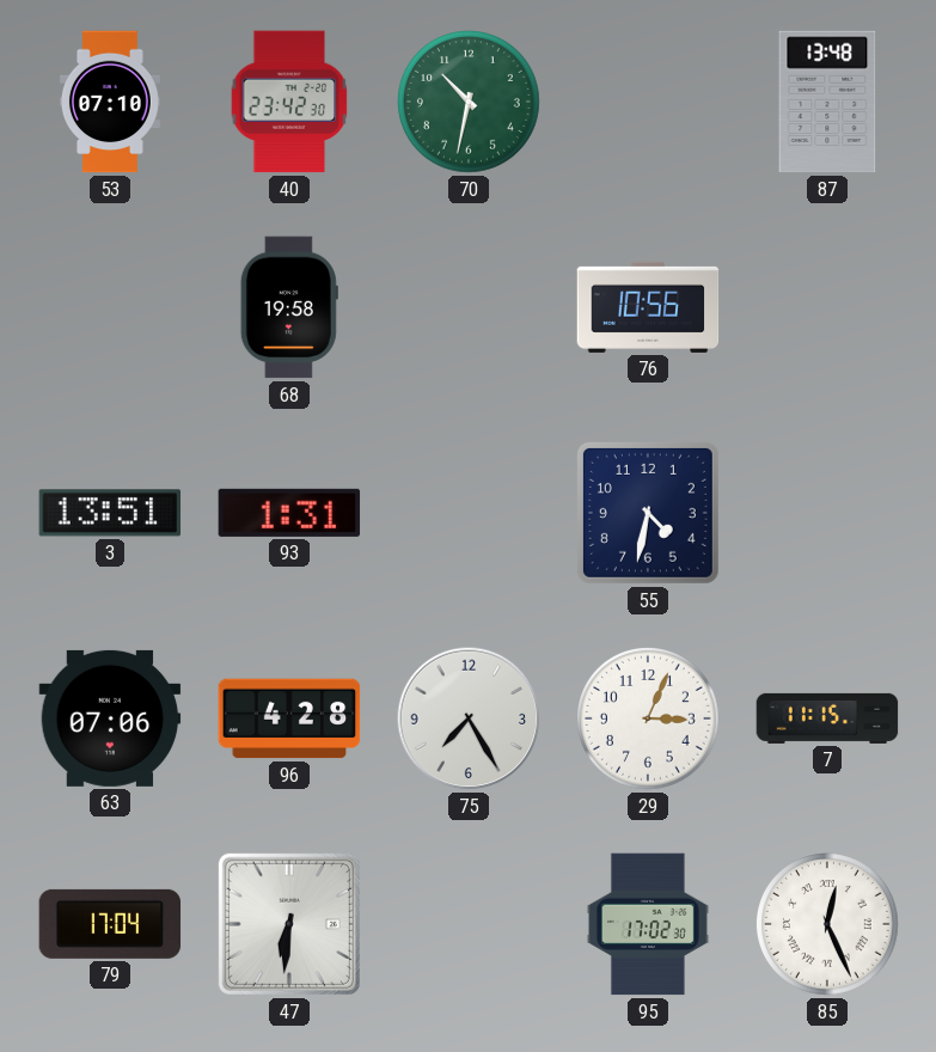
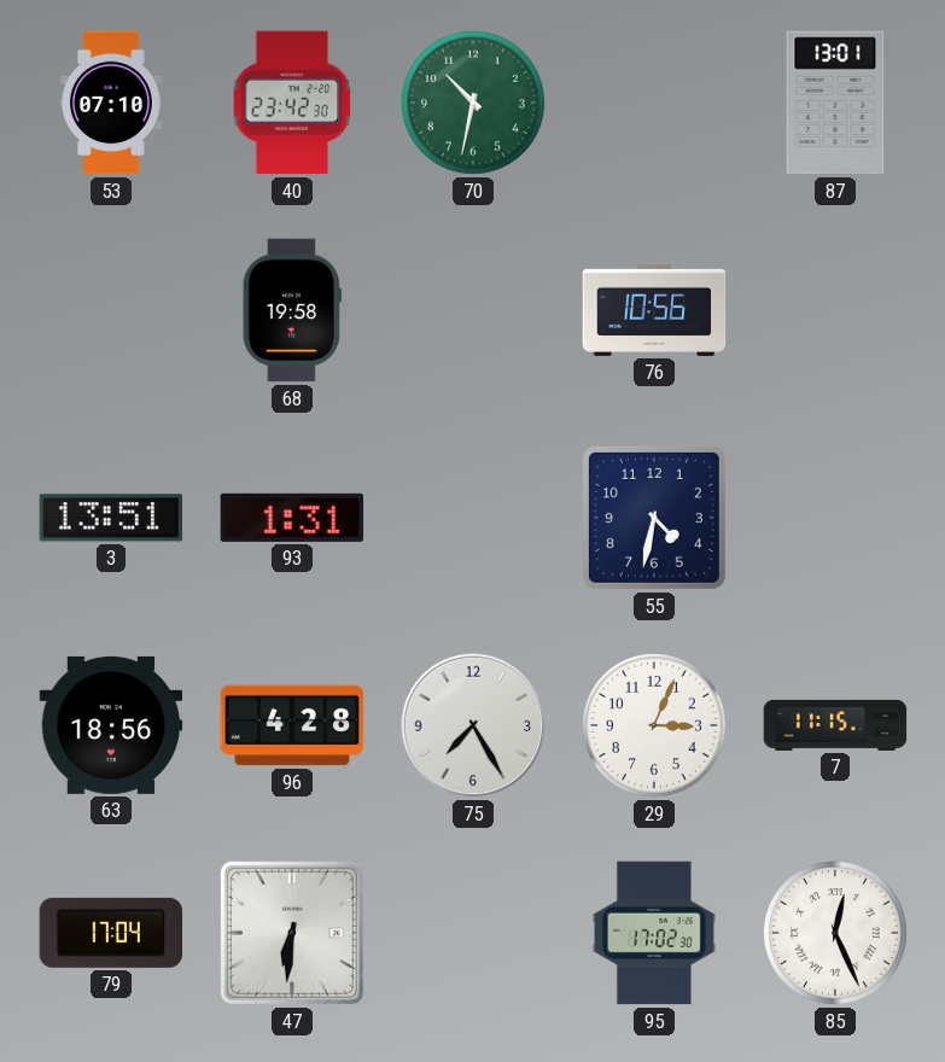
87: 13:48 -> 13:01
63: 07:06 -> 18:56
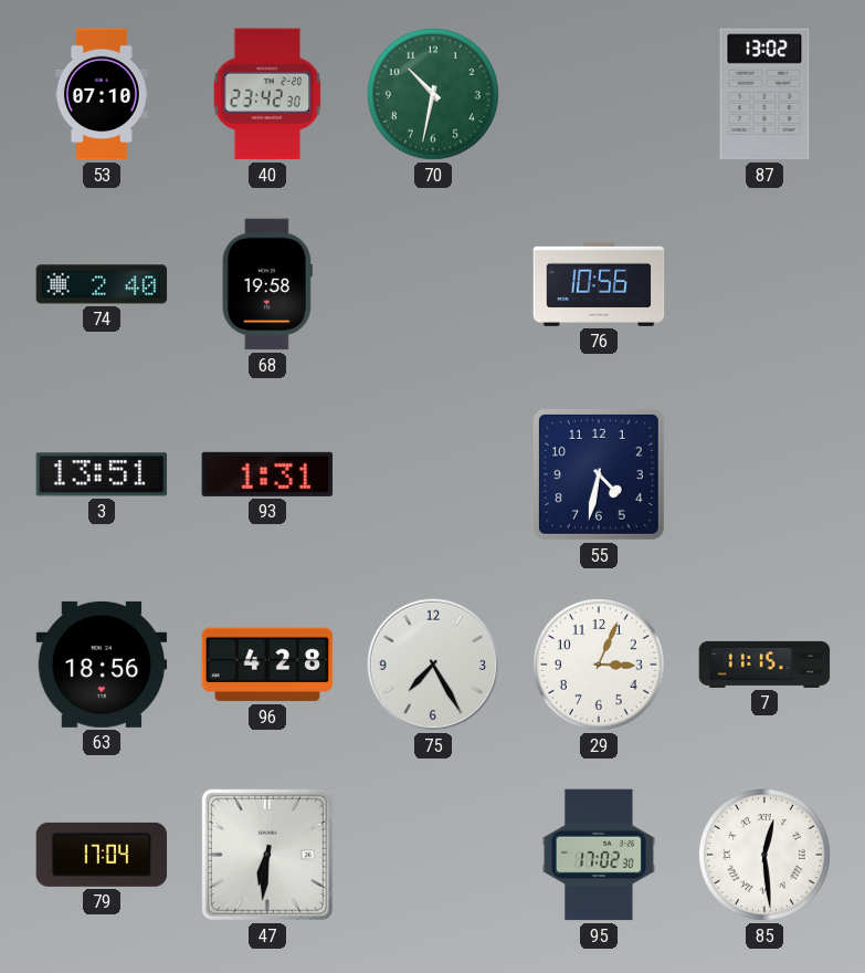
87: 13:01 -> 13:02
74: none -> 2:40
85: 12:26 -> 12:29
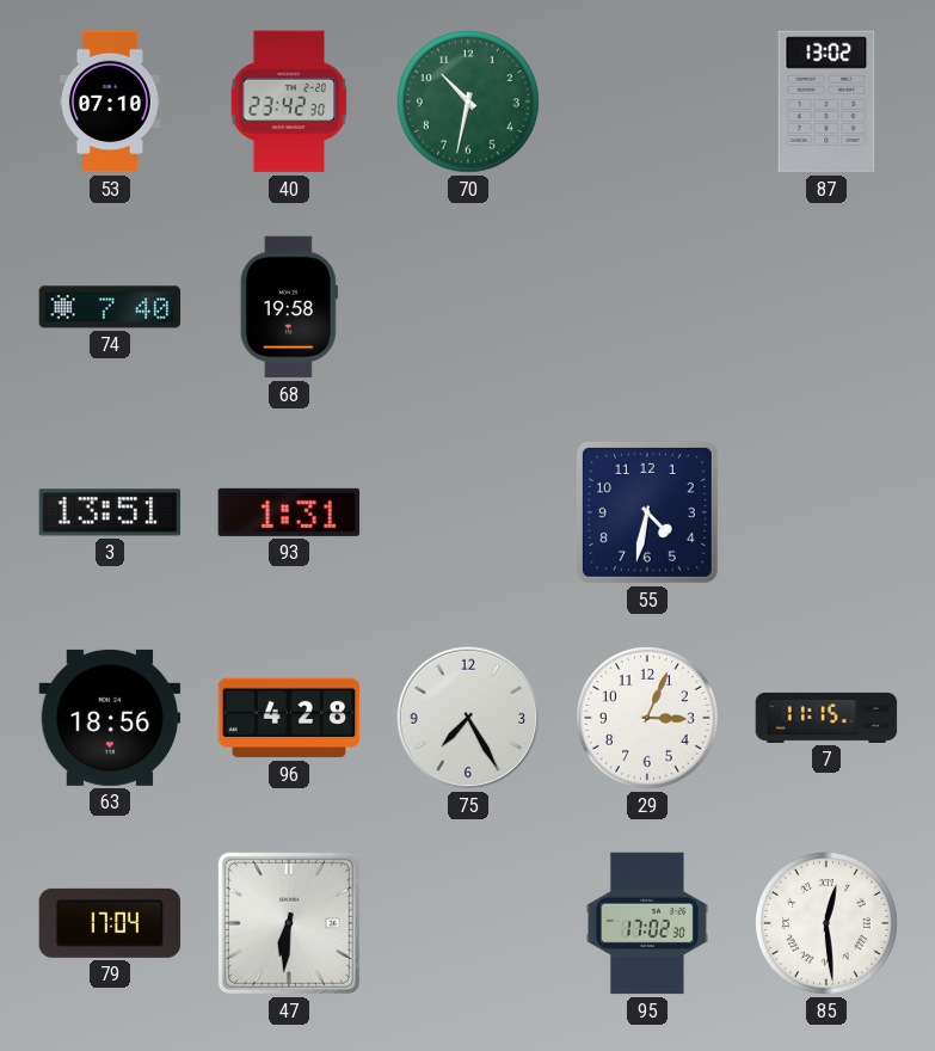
74: 2:40 -> 7:40
76: 10:56 -> none
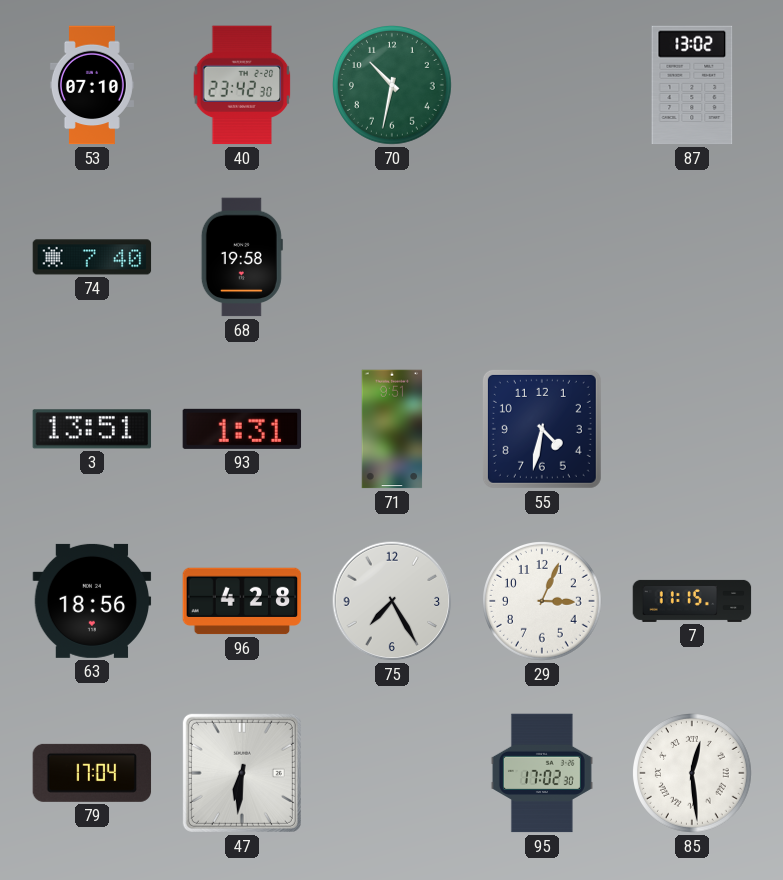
71: none -> 9:51
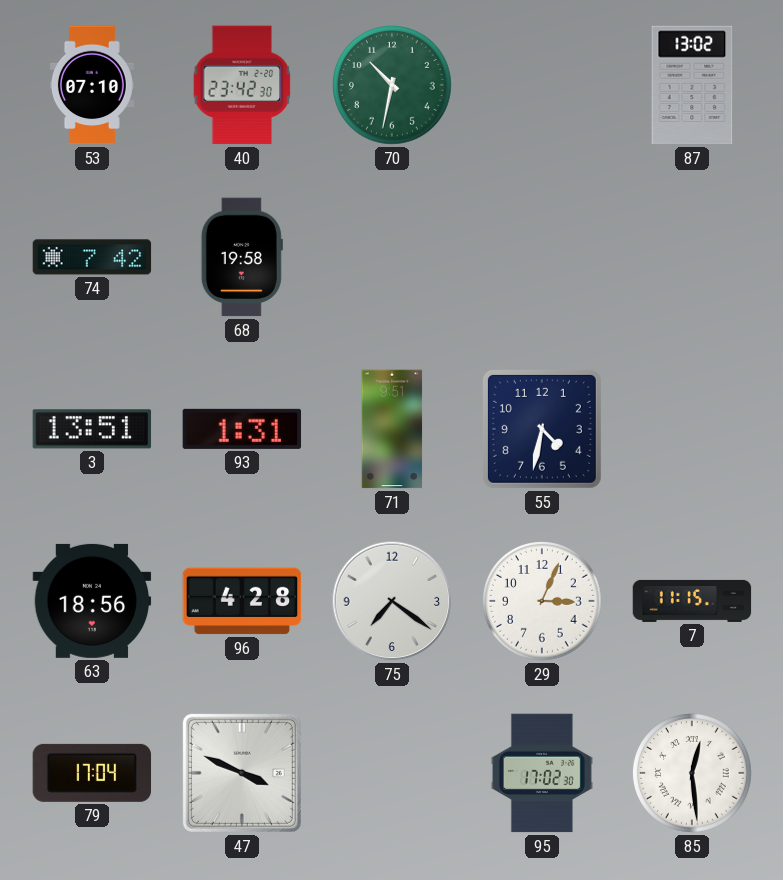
74: 7:40 -> 7:42
75: 7:25 -> 7:21
47: 6:31 -> 3:49
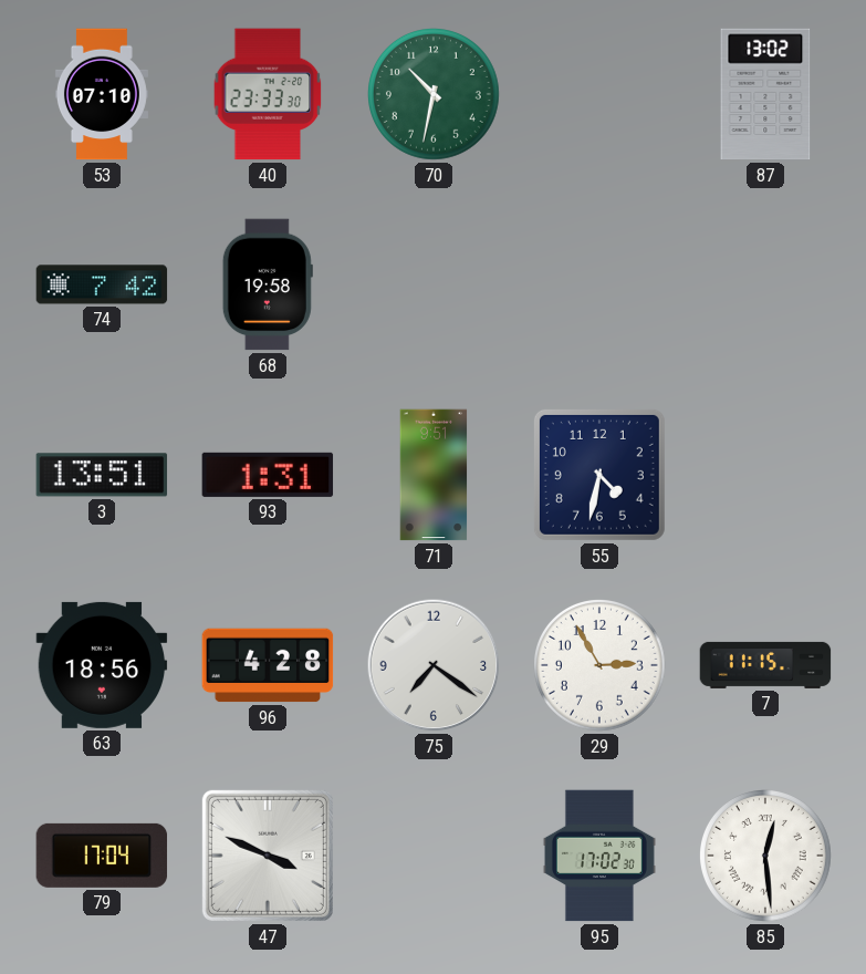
40: 23:42 -> 23:33
29: 3:04 -> 2:55
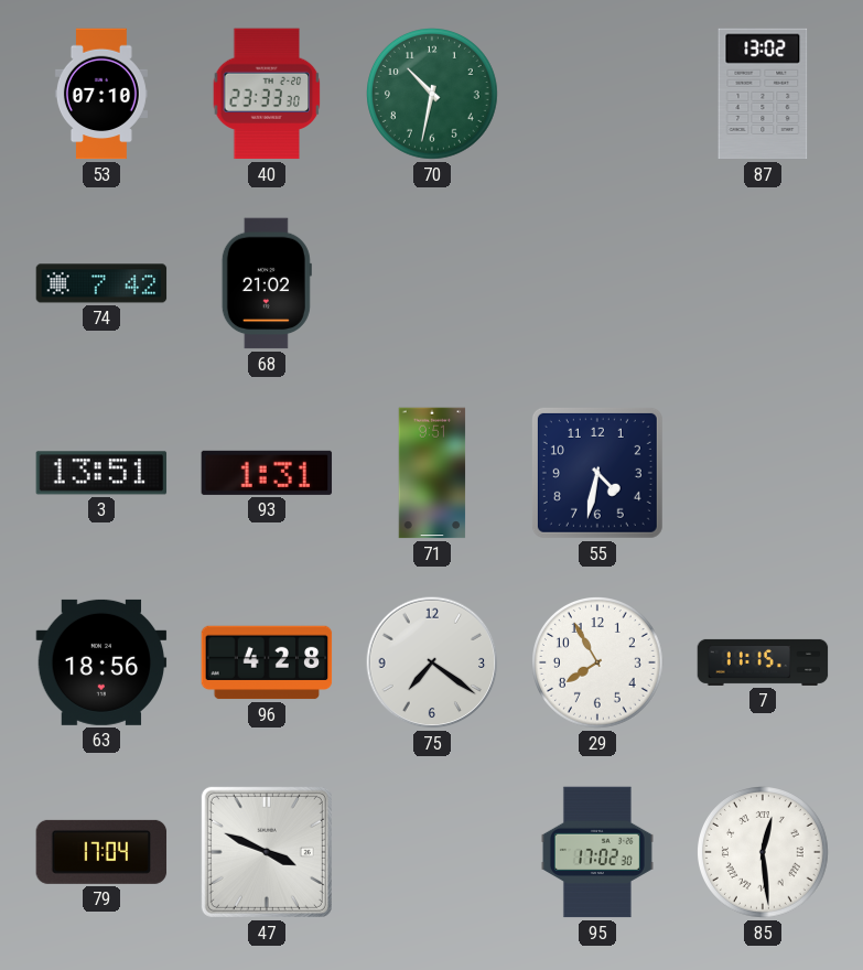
68: 19:58 -> 21:02
29: 2:55 -> 7:55
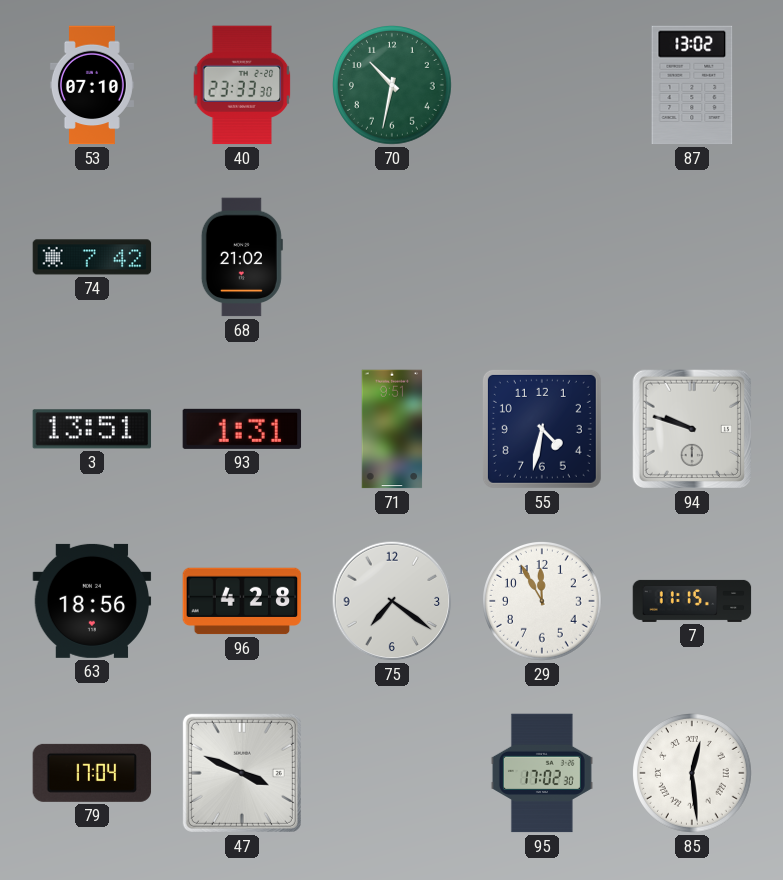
94: none -> 9:48
29: 7:55 -> 11:55
